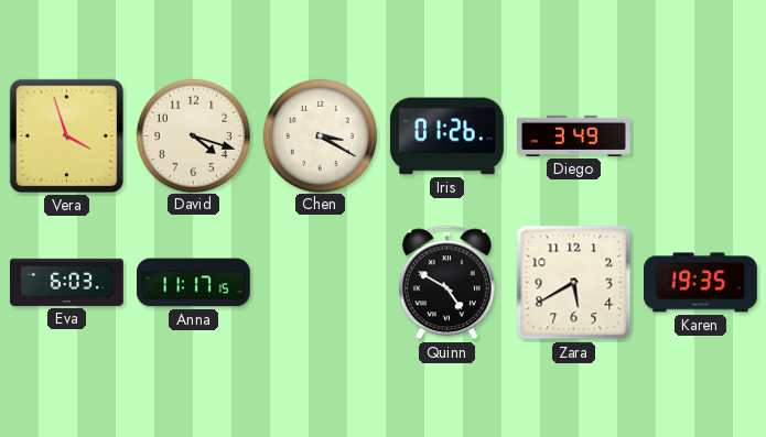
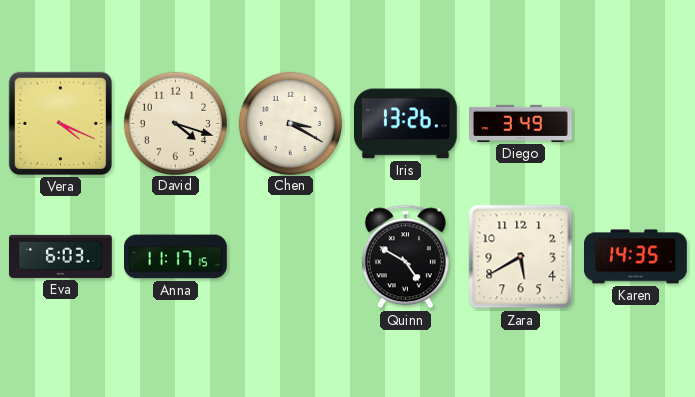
Vera: 3:57 -> 4:19
Iris: 01:26 -> 13:26
Karen: 19:35 -> 14:35
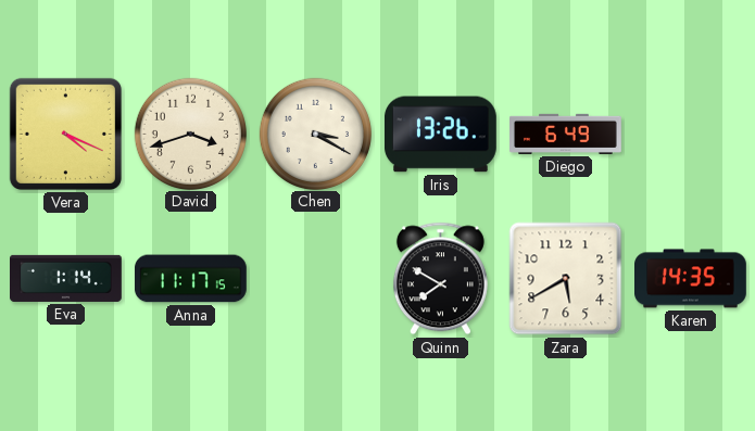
David: 4:18 -> 3:42
Diego: 3:49 -> 6:49
Eva: 6:03 -> 1:14
Quinn: 4:50 -> 7:50
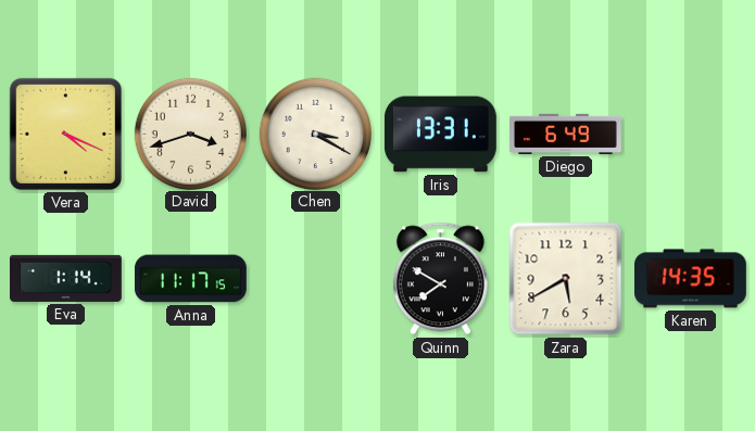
Iris: 13:26 -> 13:31
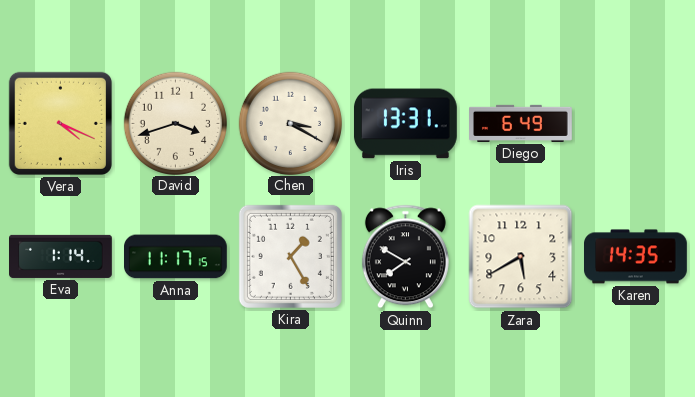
Kira: none -> 1:25
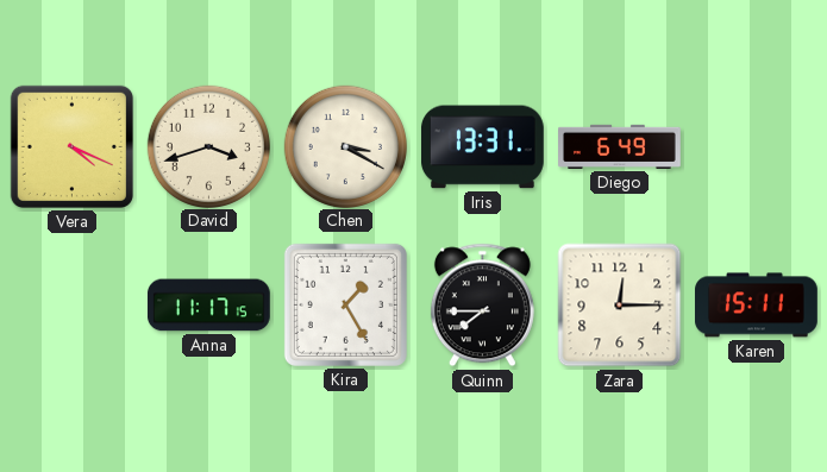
Eva: 1:14 -> none
Quinn: 7:50 -> 7:45
Zara: 5:40 -> 12:15
Karen: 14:35 -> 15:11
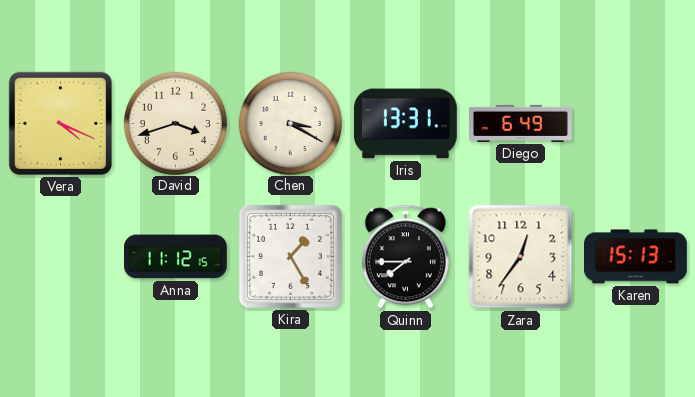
Anna: 11:17 -> 11:12
Zara: 12:15 -> 12:36
Karen: 15:11 -> 15:13
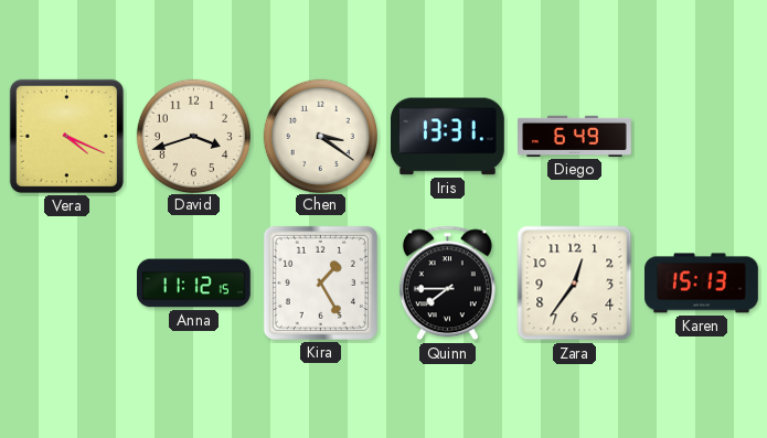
Chen: 3:20 -> 3:21
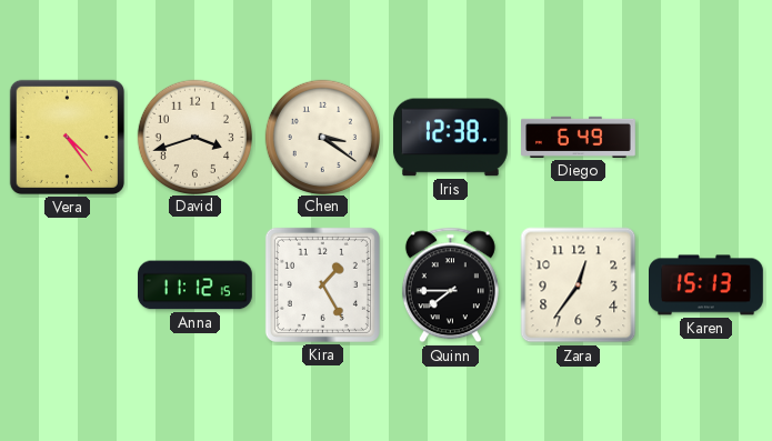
Vera: 4:19 -> 4:24
Iris: 13:31 -> 12:38
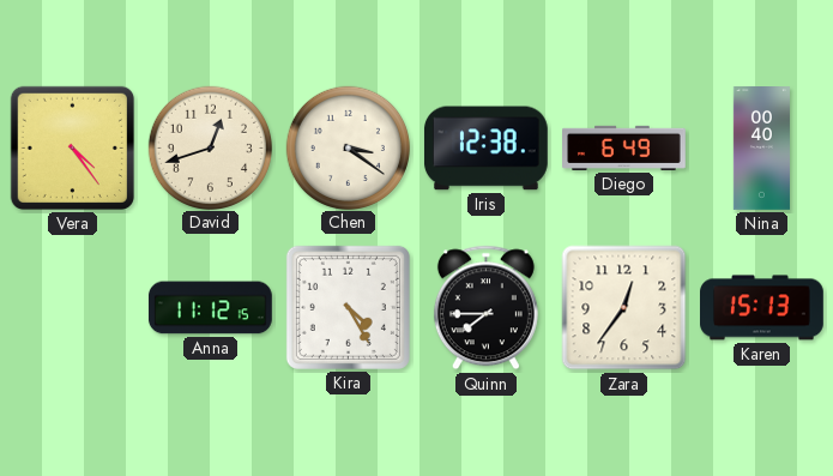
David: 3:42 -> 12:42
Nina: none -> 00:40
Kira: 1:25 -> 4:25
